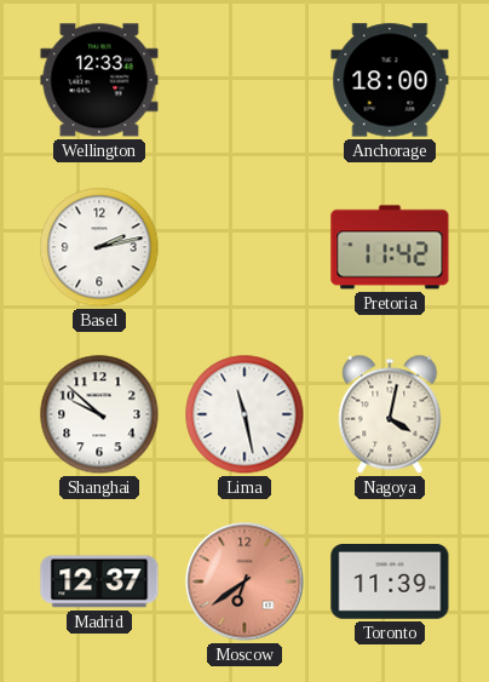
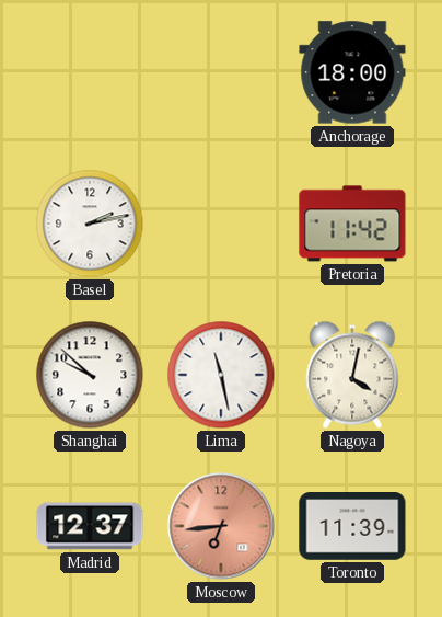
Wellington: 12:33 -> none
Moscow: 6:39 -> 6:44
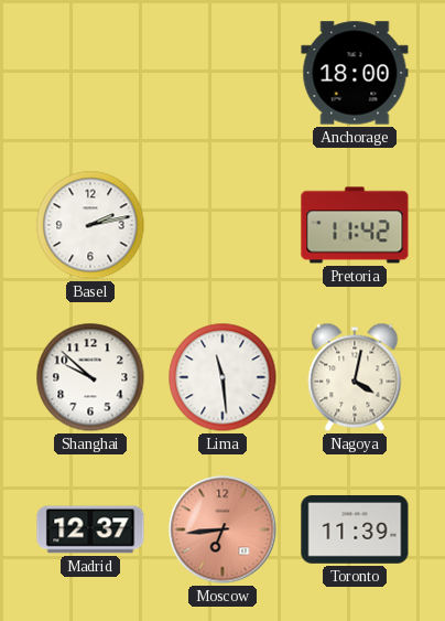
Lima: 11:28 -> 11:29
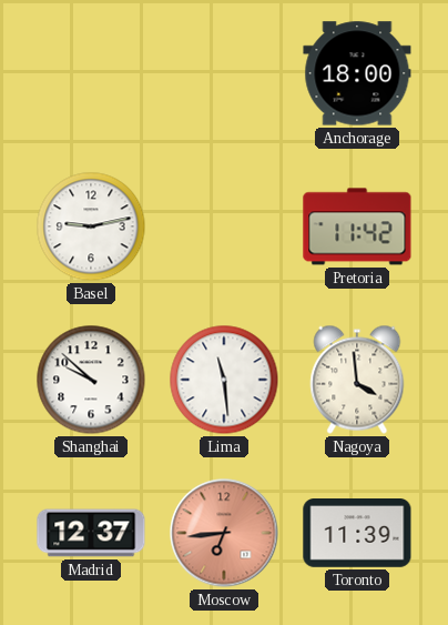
Basel: 2:13 -> 9:13
Nagoya: 4:02 -> 3:59
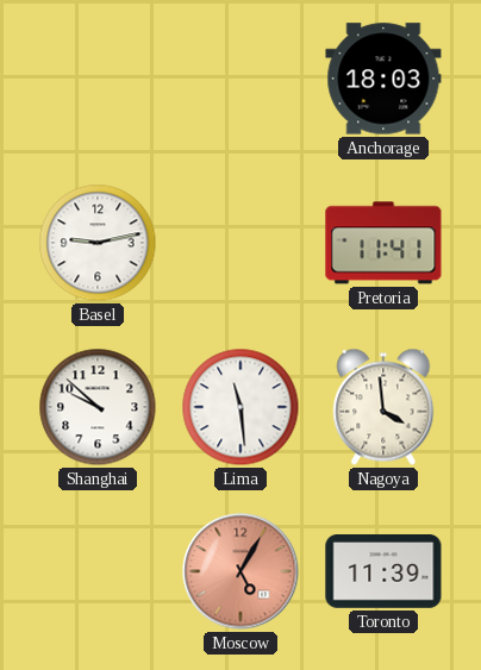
Anchorage: 18:00 -> 18:03
Pretoria: 11:42 -> 11:41
Madrid: 12:37 -> none
Moscow: 6:44 -> 5:05
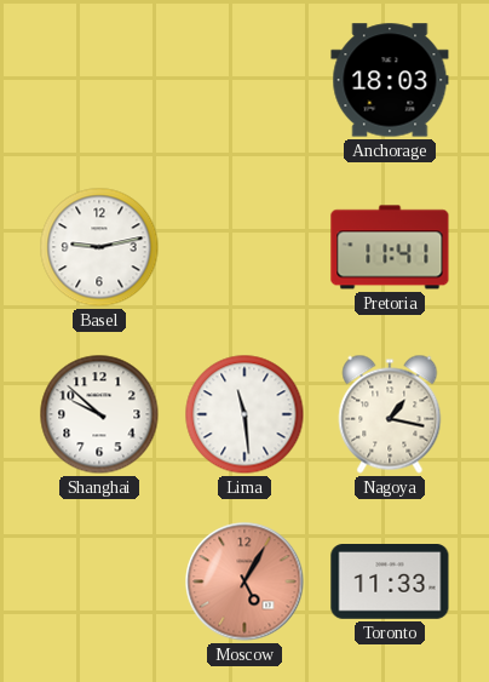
Nagoya: 3:59 -> 1:17
Toronto: 11:39 -> 11:33
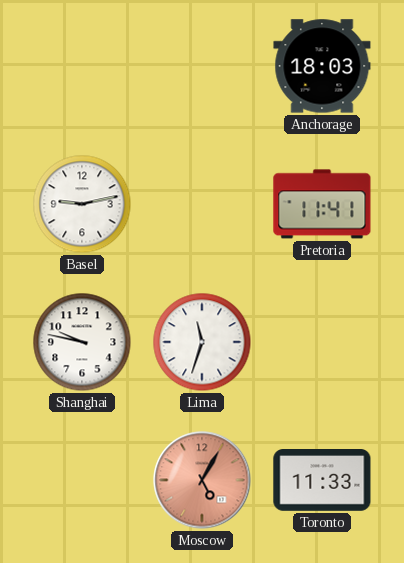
Shanghai: 9:52 -> 9:47
Lima: 11:29 -> 11:33
Nagoya: 1:17 -> none
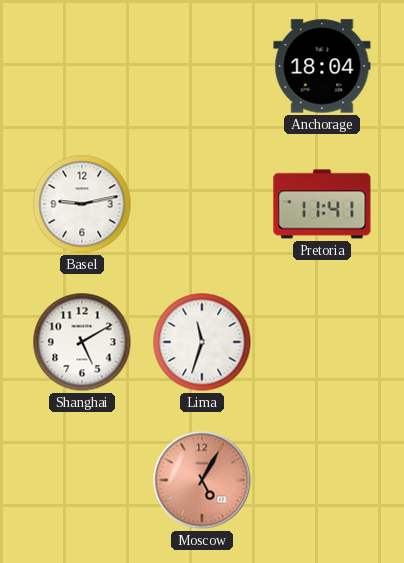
Anchorage: 18:03 -> 18:04
Shanghai: 9:47 -> 5:10
Toronto: 11:33 -> none
